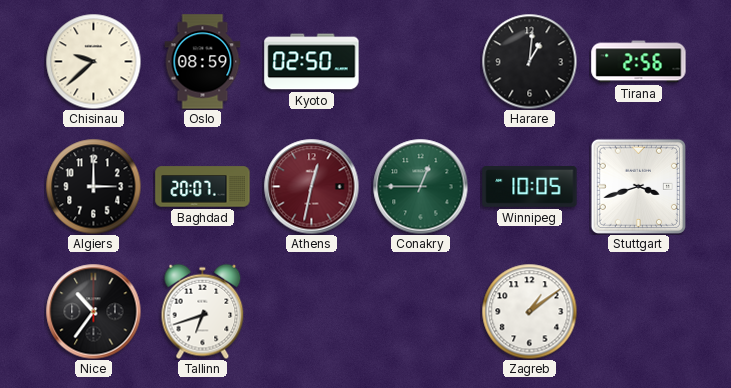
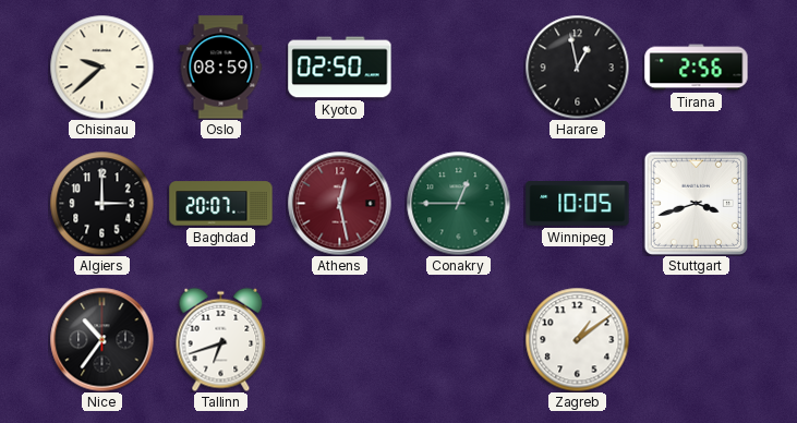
Harare: 1:01 -> 12:58
Athens: 12:32 -> 12:28
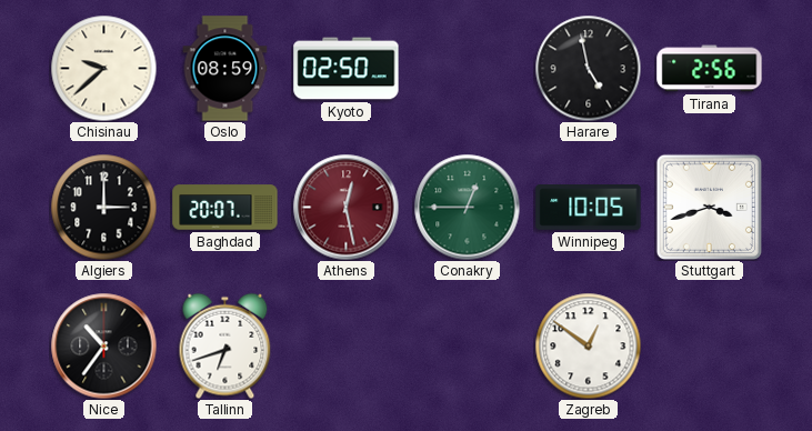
Harare: 12:58 -> 4:58
Zagreb: 1:09 -> 12:51
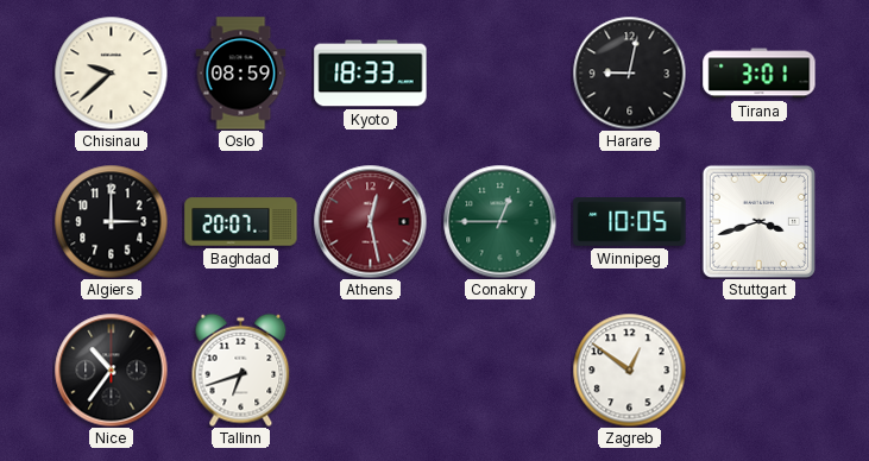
Kyoto: 02:50 -> 18:33
Harare: 4:58 -> 9:02
Tirana: 2:56 -> 3:01
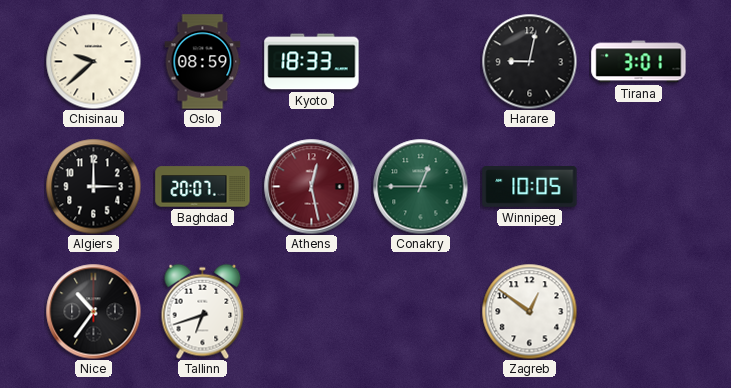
Stuttgart: 3:42 -> none
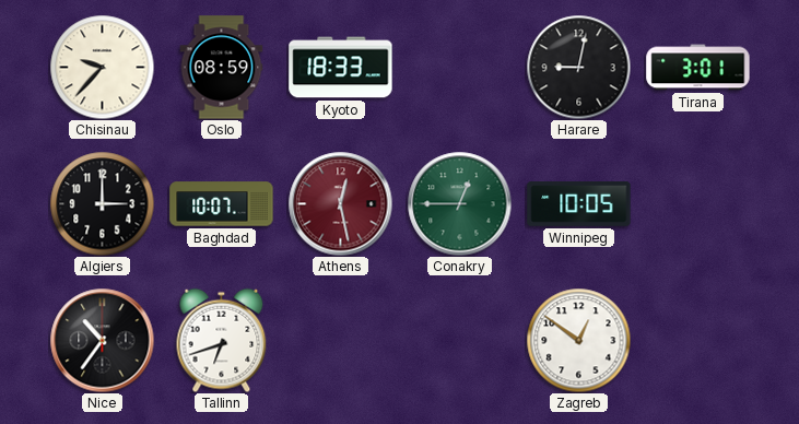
Chisinau: 9:38 -> 9:37
Baghdad: 20:07 -> 10:07
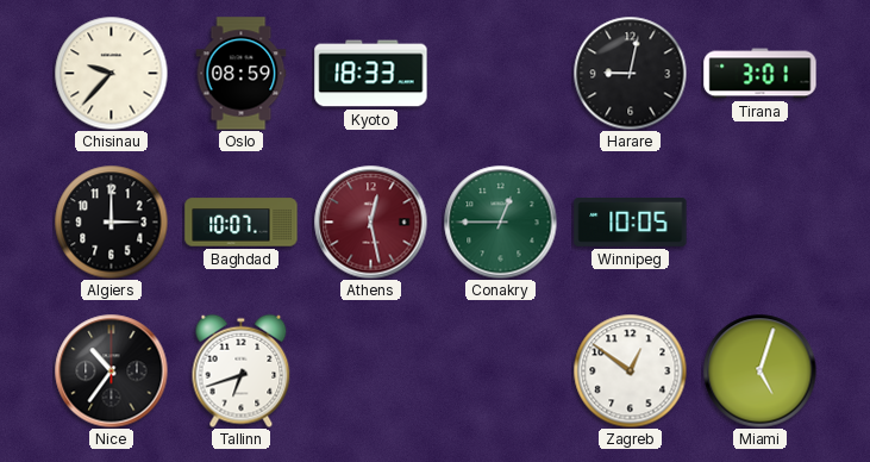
Miami: none -> 5:03
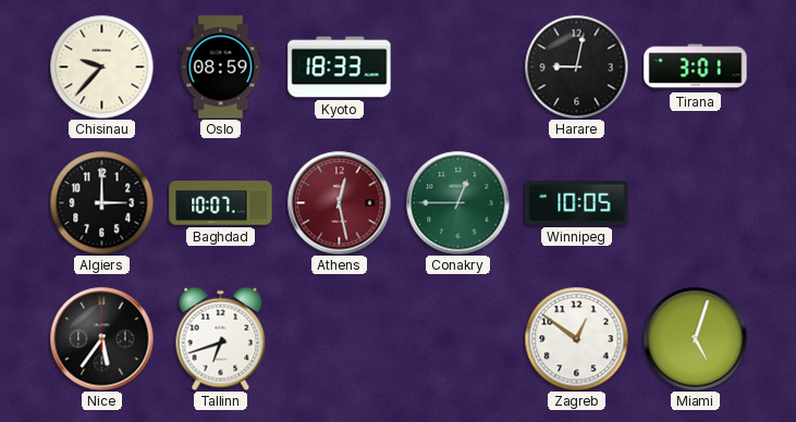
Nice: 10:36 -> 5:36
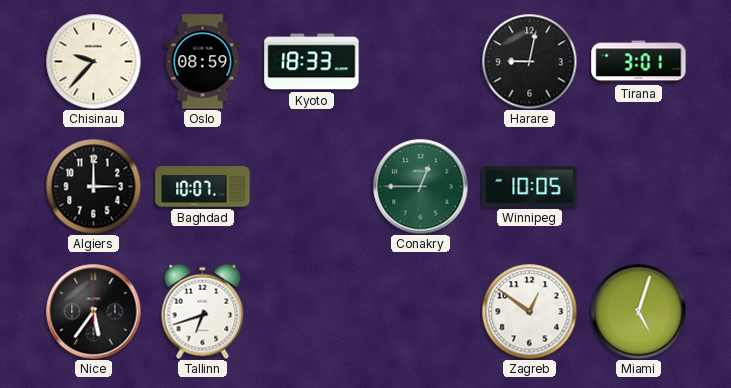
Athens: 12:28 -> none
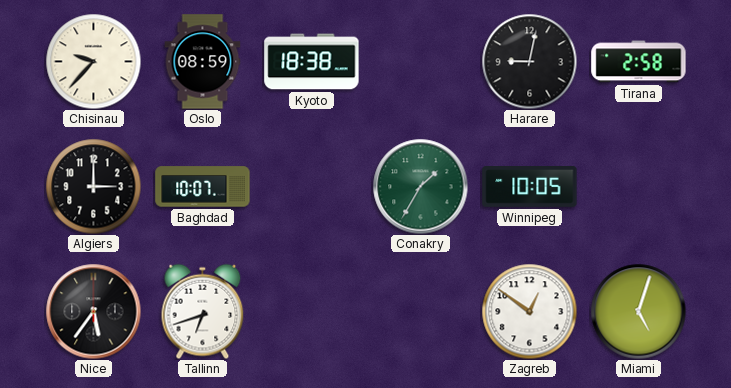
Kyoto: 18:33 -> 18:38
Tirana: 3:01 -> 2:58
Conakry: 12:45 -> 1:35
